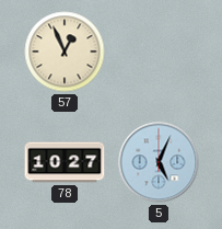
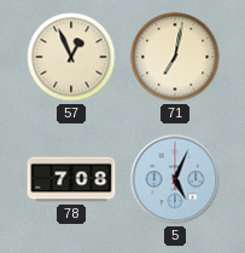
71: none -> 7:02
78: 10:27 -> 7:08
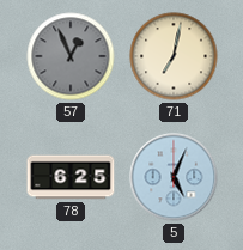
57 dial: cream -> grey
78: 7:08 -> 6:25
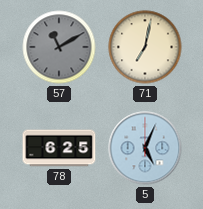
57: 12:56 -> 11:10
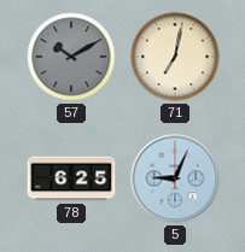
57: 11:10 -> 10:10
5: 5:04 -> 9:04
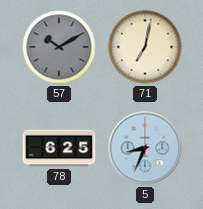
5: 9:04 -> 8:34
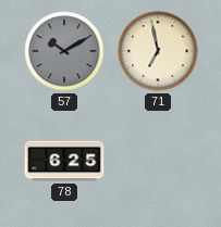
71: 7:02 -> 6:58
5: 8:34 -> none
